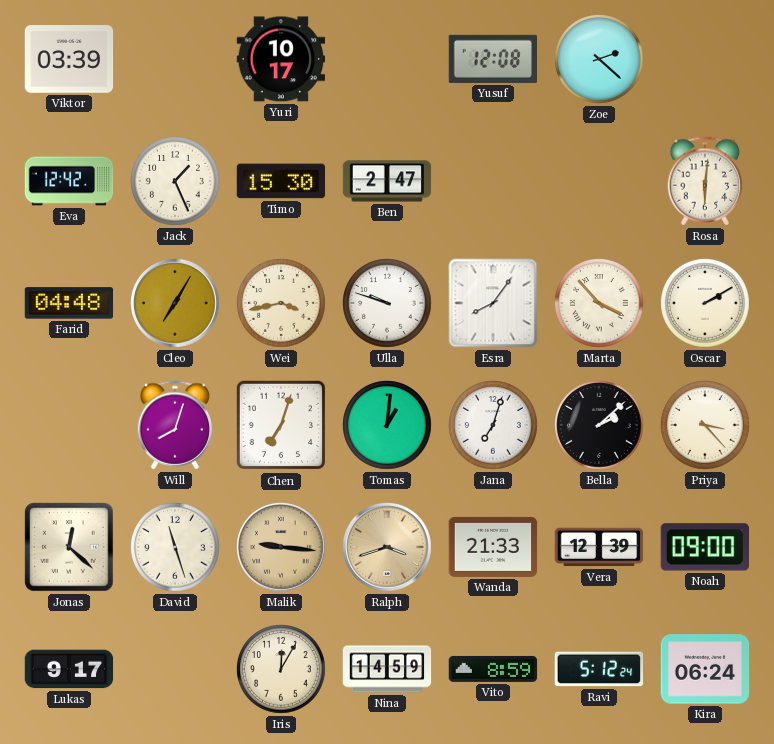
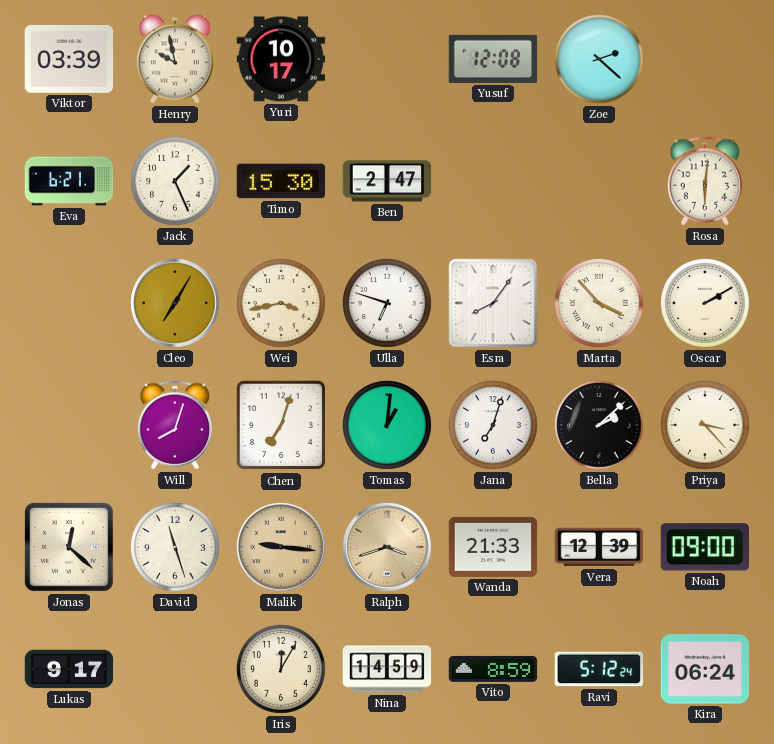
Henry: none -> 9:58
Eva: 12:42 -> 6:21
Farid: 04:48 -> none
Ulla: 9:48 -> 6:48
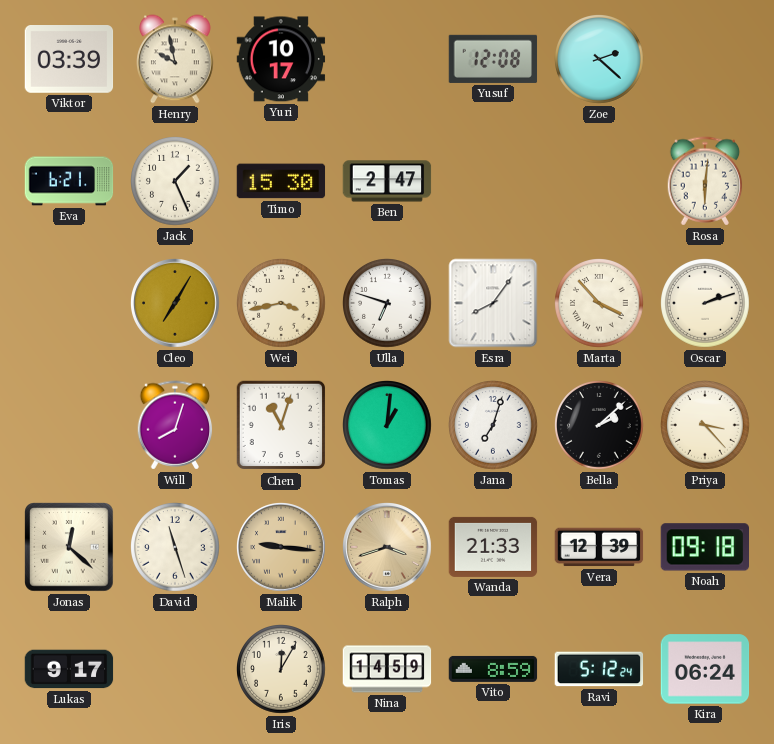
Oscar: 2:10 -> 2:12
Chen: 7:03 -> 11:03
Noah: 09:00 -> 09:18
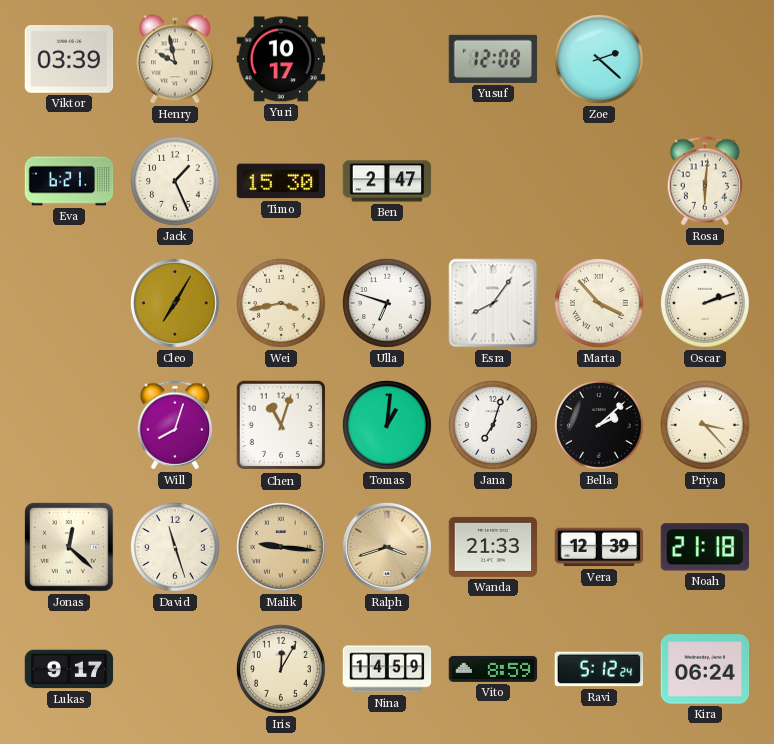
Noah: 09:18 -> 21:18
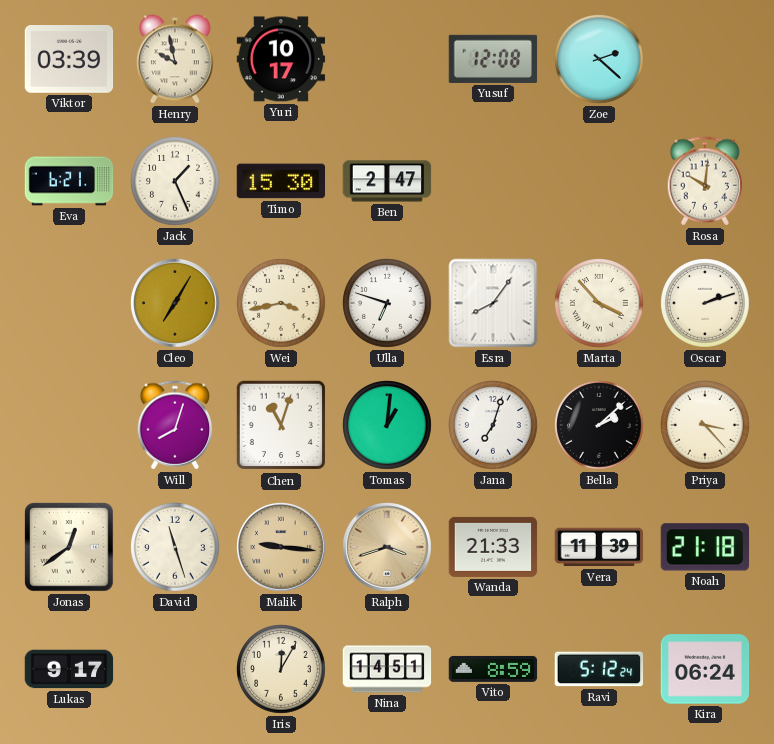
Rosa: 6:01 -> 10:01
Jonas: 12:22 -> 12:39
Vera: 12:39 -> 11:39
Nina: 14:59 -> 14:51
